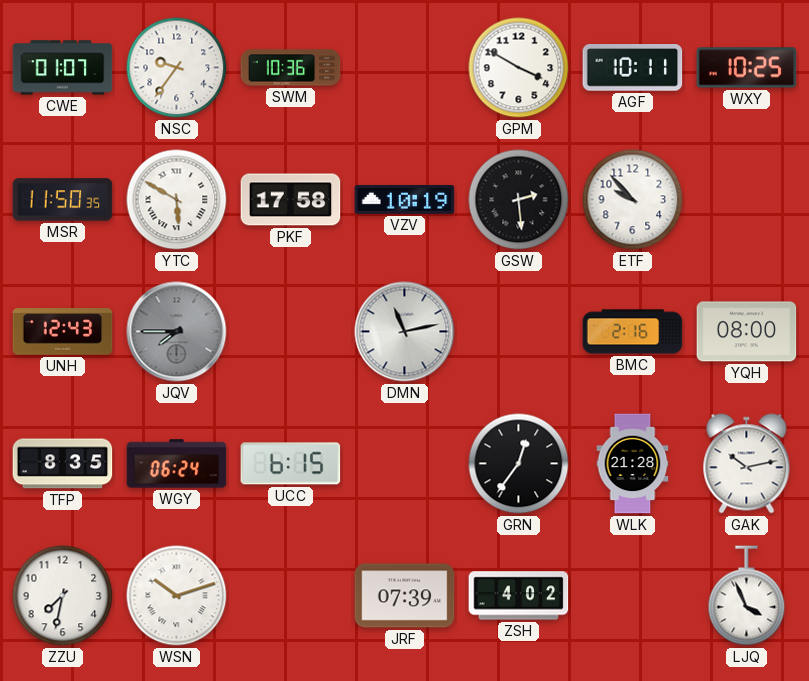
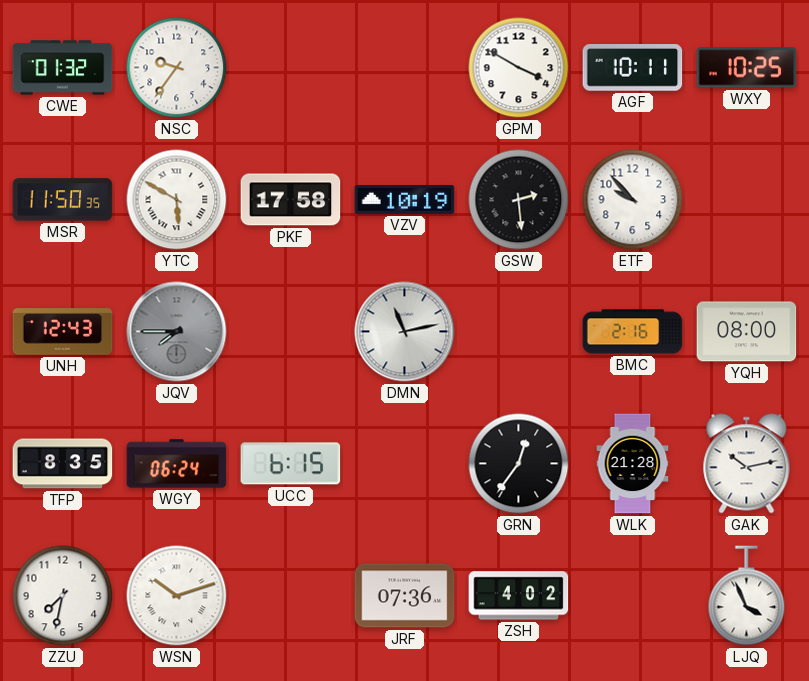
CWE: 01:07 -> 01:32
SWM: 10:36 -> none
JRF: 07:39 -> 07:36
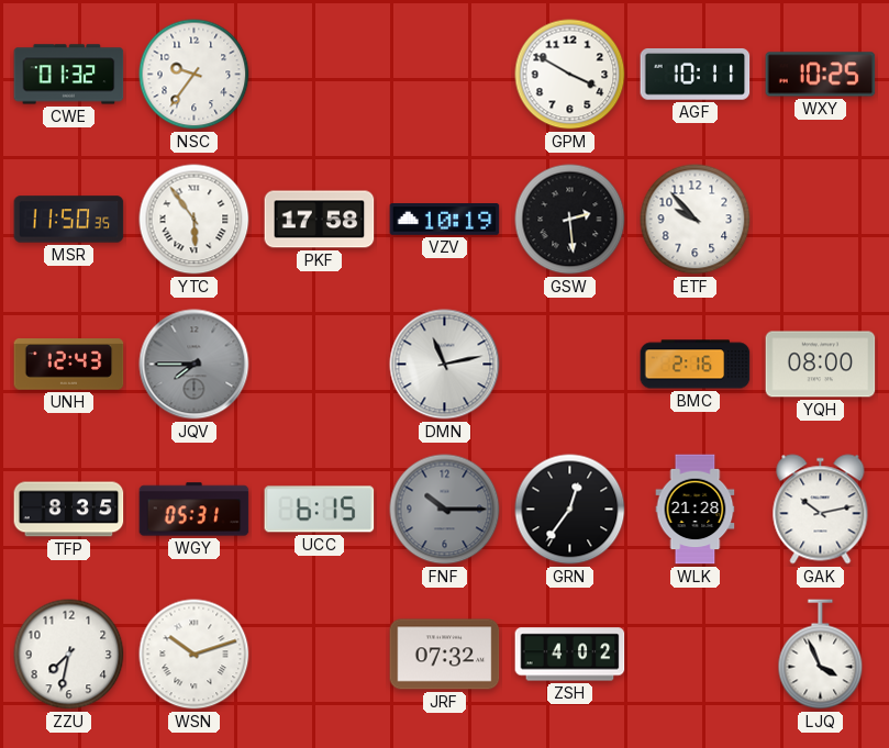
YTC: 5:50 -> 5:54
WGY: 06:24 -> 05:31
FNF: none -> 10:15
JRF: 07:36 -> 07:32
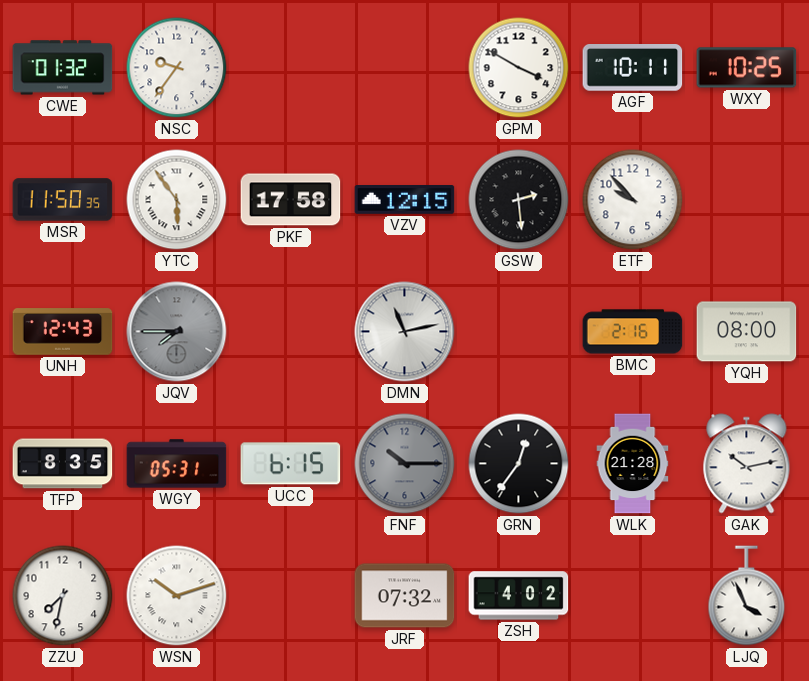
VZV: 10:19 -> 12:15
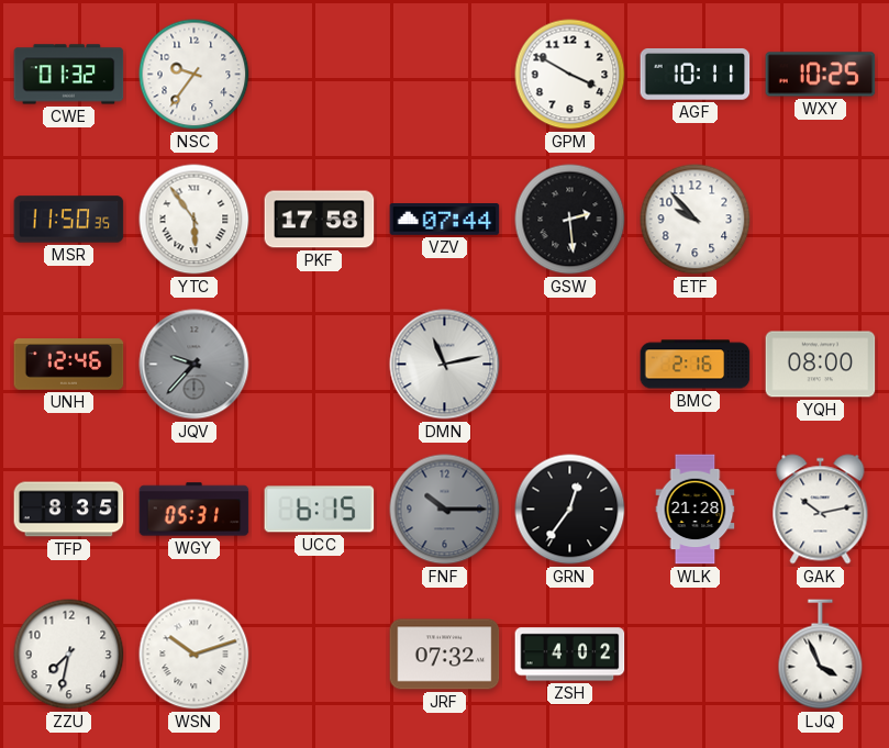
VZV: 12:15 -> 07:44
UNH: 12:43 -> 12:46
JQV: 7:45 -> 9:37
